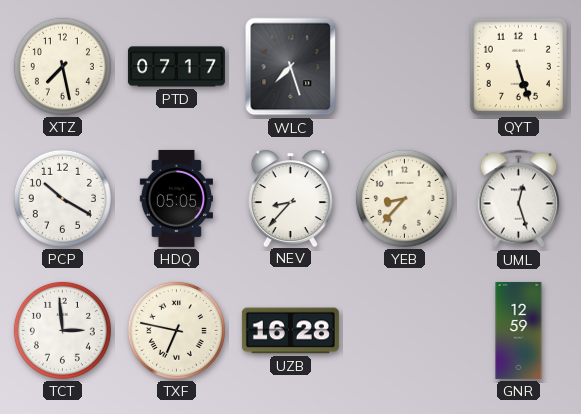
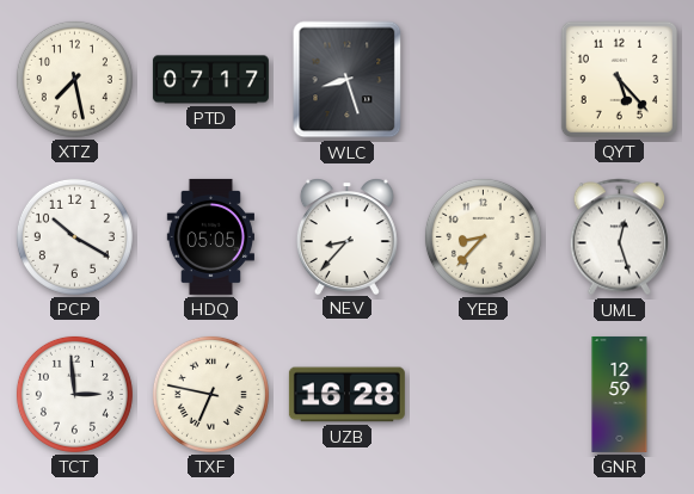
WLC: 7:27 -> 8:27
QYT: 5:27 -> 5:23
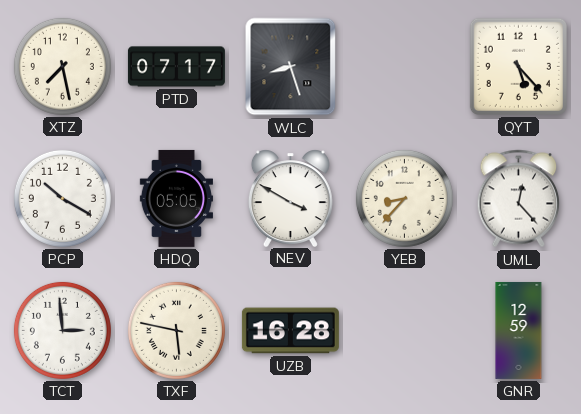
NEV: 8:37 -> 3:50
UML: 12:27 -> 12:23
TXF: 6:47 -> 5:47
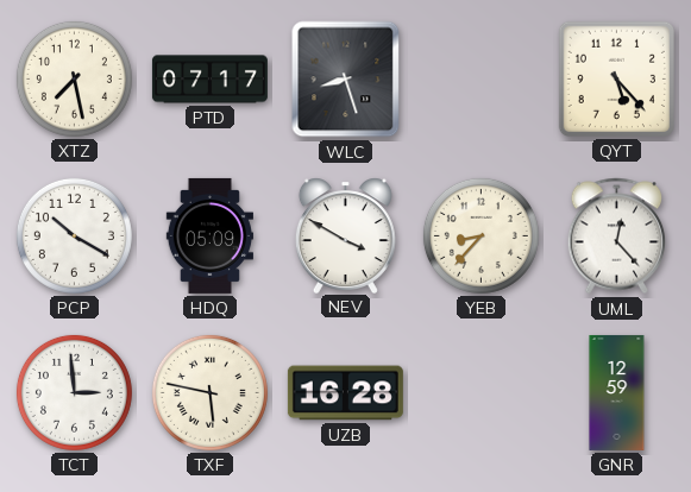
HDQ: 05:05 -> 05:09
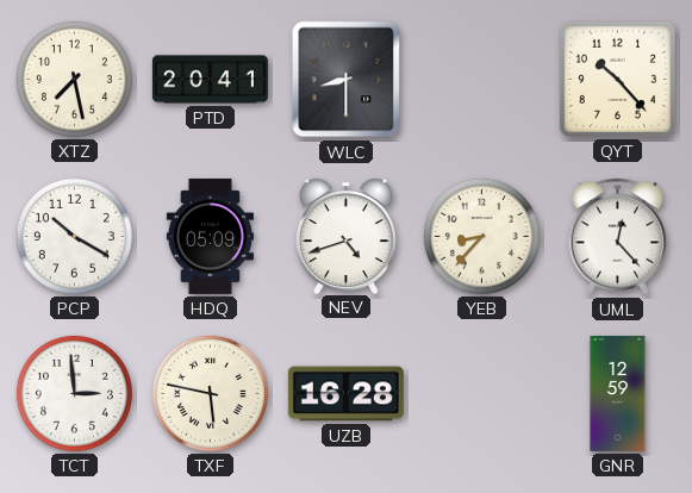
PTD: 07:17 -> 20:41
WLC: 8:27 -> 8:30
QYT: 5:23 -> 10:23
NEV: 3:50 -> 4:42
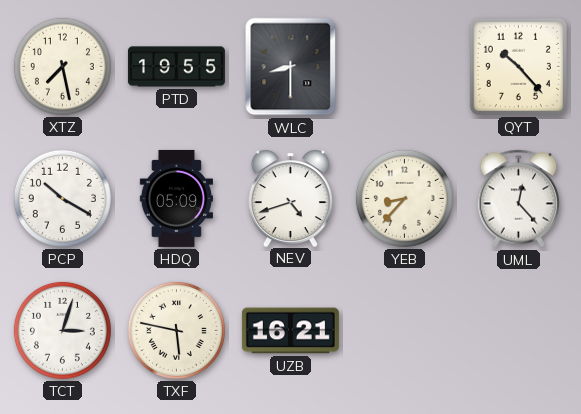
PTD: 20:41 -> 19:55
TCT: 2:59 -> 3:03
UZB: 16:28 -> 16:21
GNR: 12:59 -> none
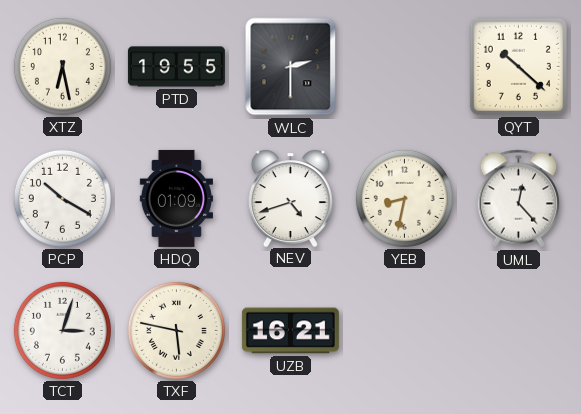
XTZ: 7:28 -> 6:28
WLC: 8:30 -> 2:30
QYT: 10:23 -> 10:22
HDQ: 05:09 -> 01:09
YEB: 8:37 -> 8:32
